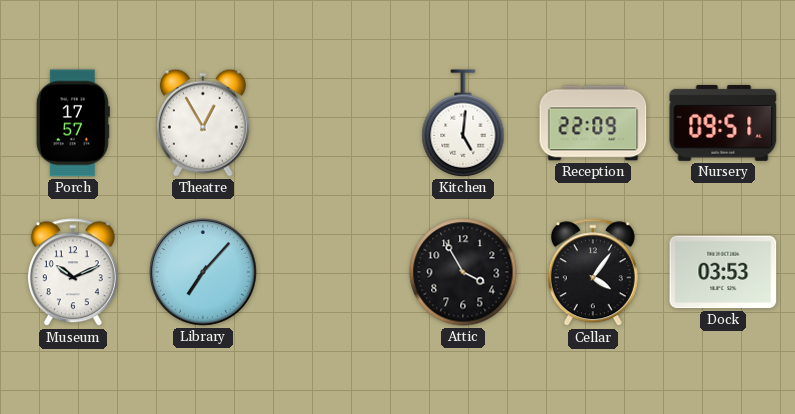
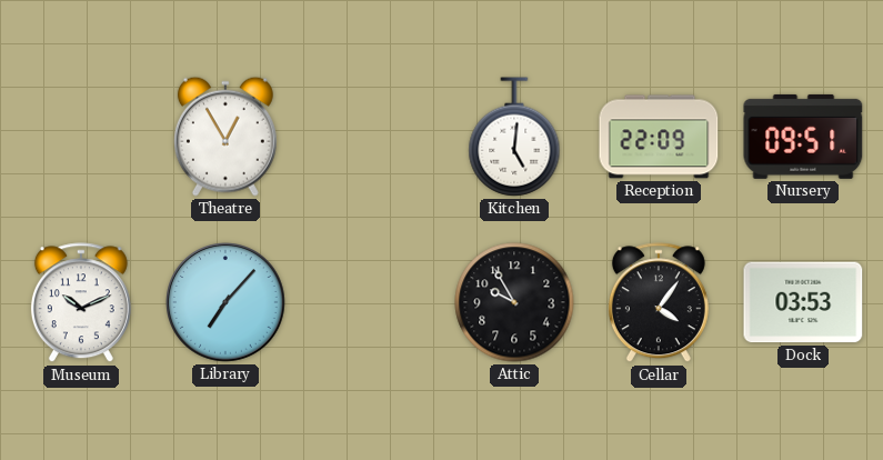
Porch: 17:57 -> none
Attic: 3:55 -> 9:55
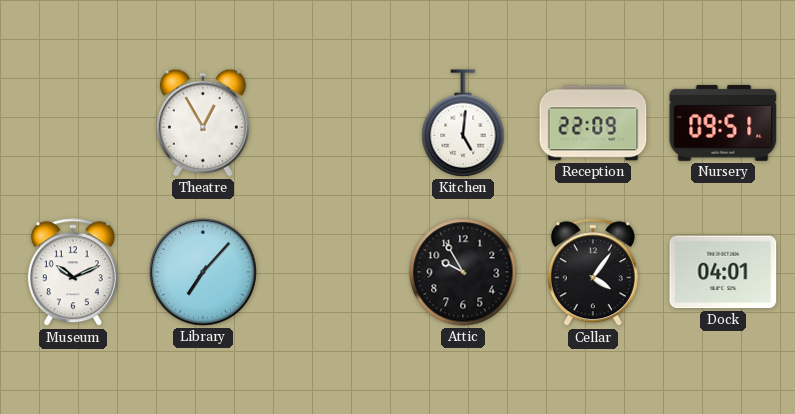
Dock: 03:53 -> 04:01
